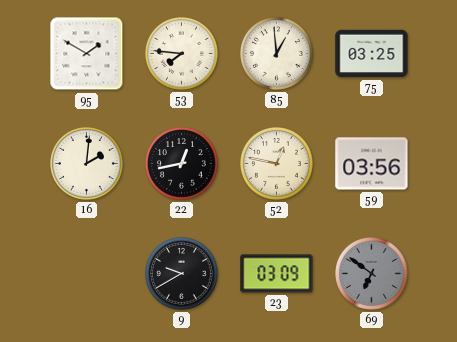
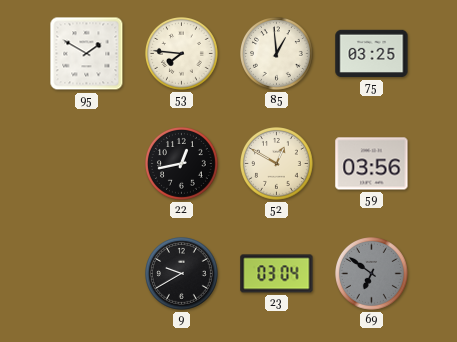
16: 2:01 -> none
52: 12:47 -> 12:50
23: 03:09 -> 03:04
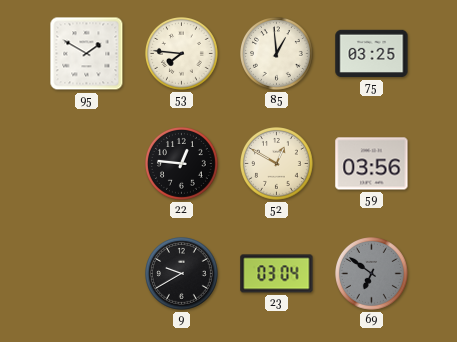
22: 12:43 -> 12:46
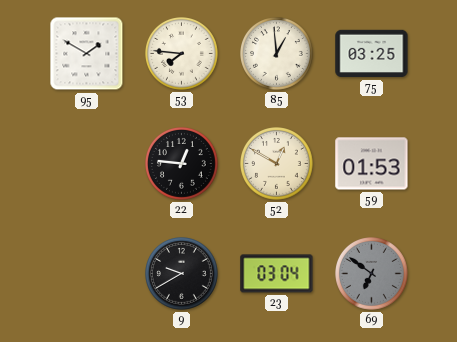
59: 03:56 -> 01:53
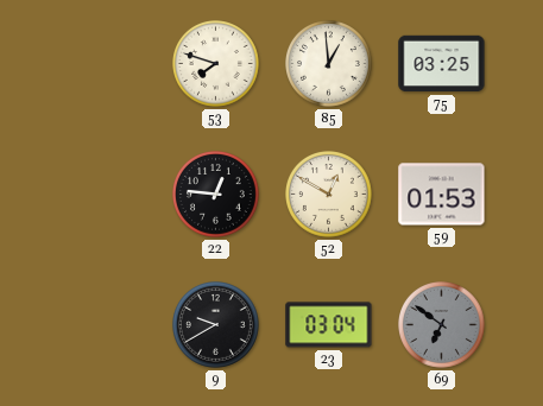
95: 1:50 -> none
53: 7:46 -> 7:48
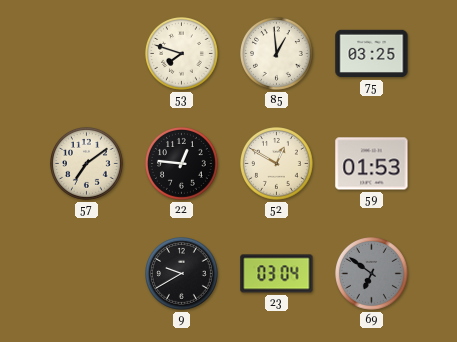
57: none -> 7:09
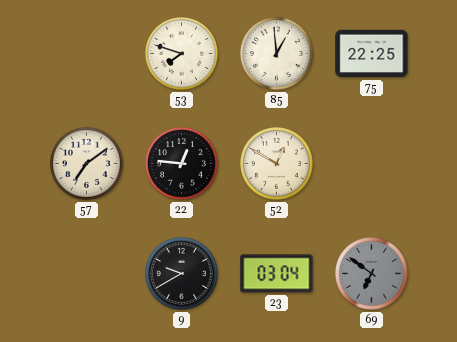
75: 03:25 -> 22:25
59: 01:53 -> none
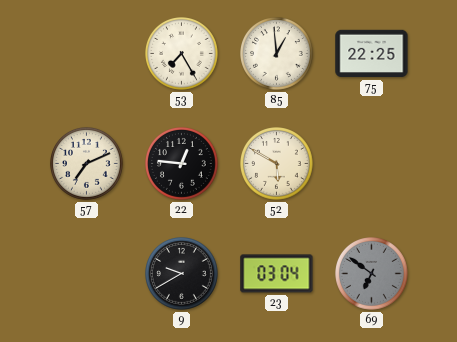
53: 7:48 -> 7:25
57: 7:09 -> 7:11
52: 12:50 -> 5:50
